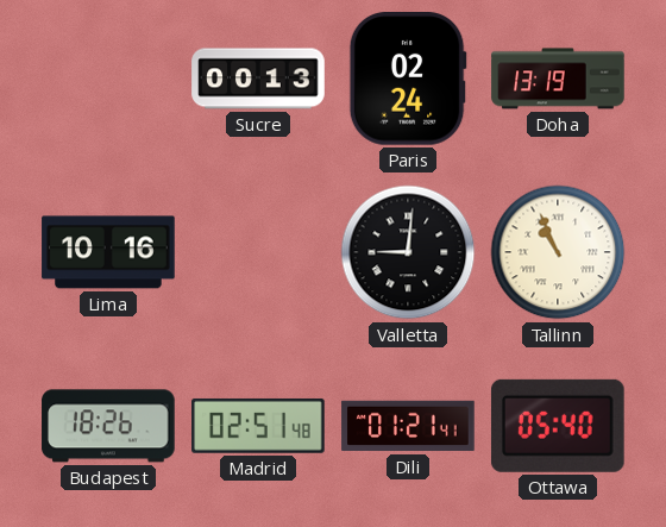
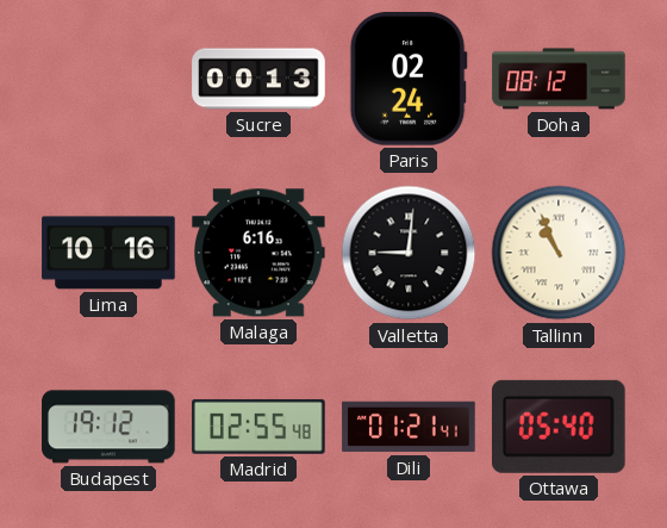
Doha: 13:19 -> 08:12
Malaga: none -> 6:16
Budapest: 18:26 -> 19:12
Madrid: 02:51 -> 02:55
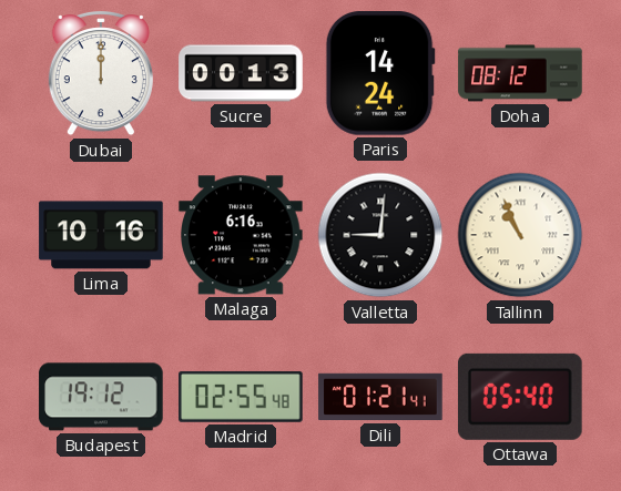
Dubai: none -> 12:00
Paris: 02:24 -> 14:24
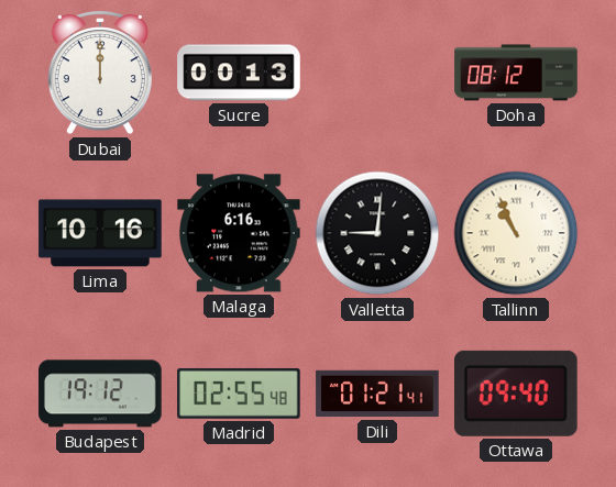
Paris: 14:24 -> none
Ottawa: 05:40 -> 09:40
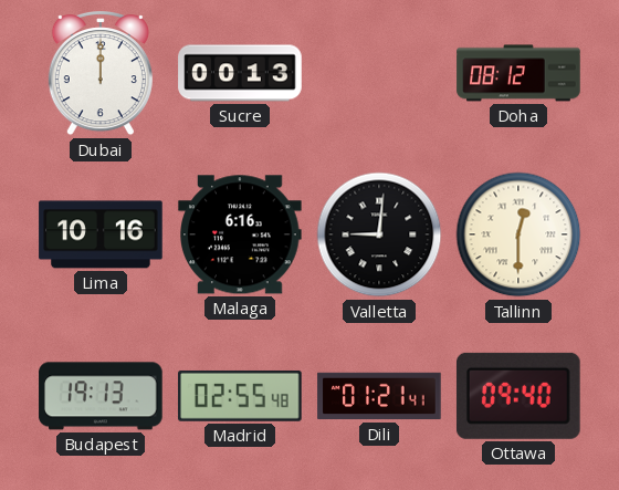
Tallinn: 10:56 -> 12:30
Budapest: 19:12 -> 19:13
